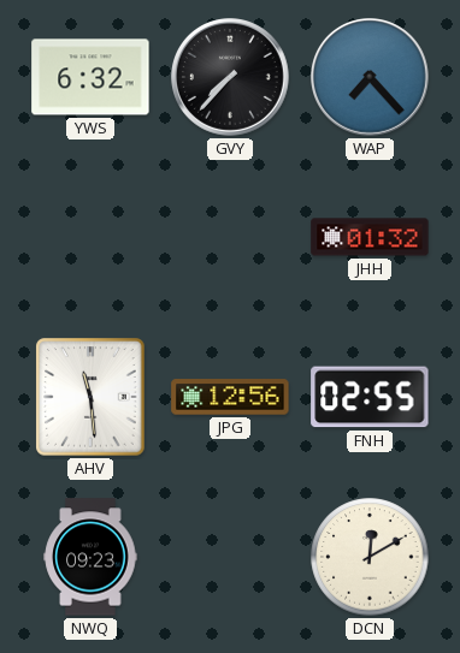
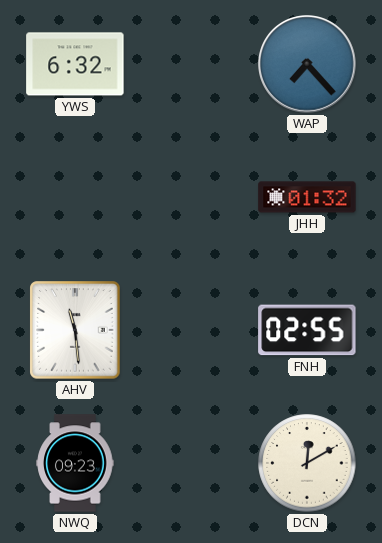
GVY: 7:37 -> none
JPG: 12:56 -> none
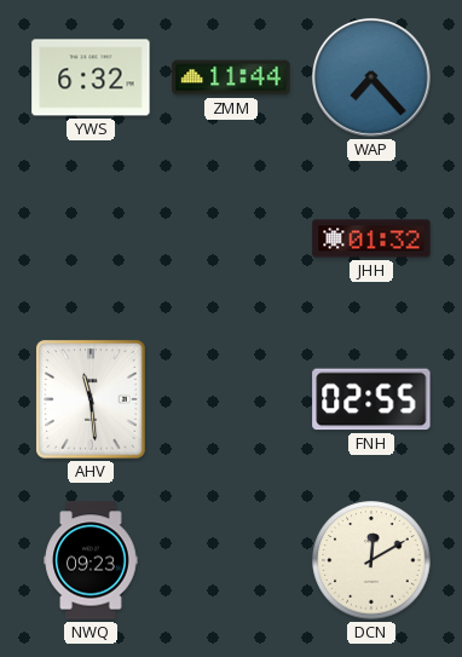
ZMM: none -> 11:44
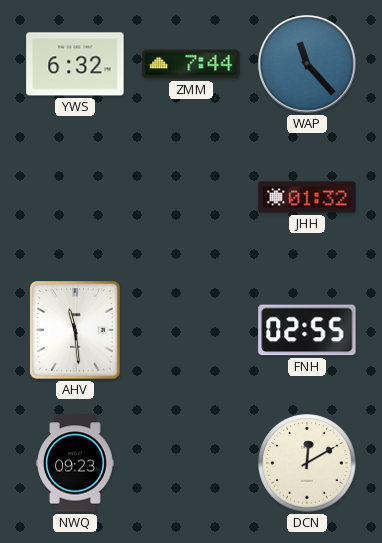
ZMM: 11:44 -> 7:44
WAP: 7:23 -> 11:23
